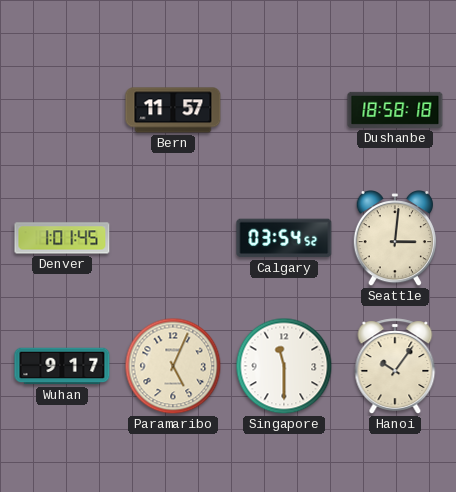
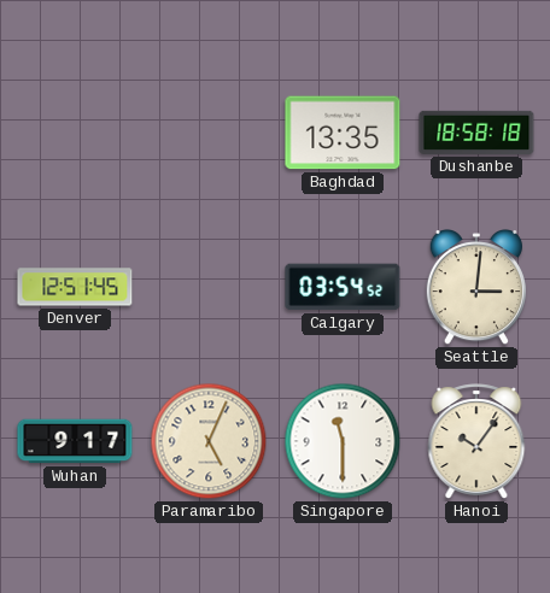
Bern: 11:57 -> none
Baghdad: none -> 13:35
Denver: 1:01 -> 12:51
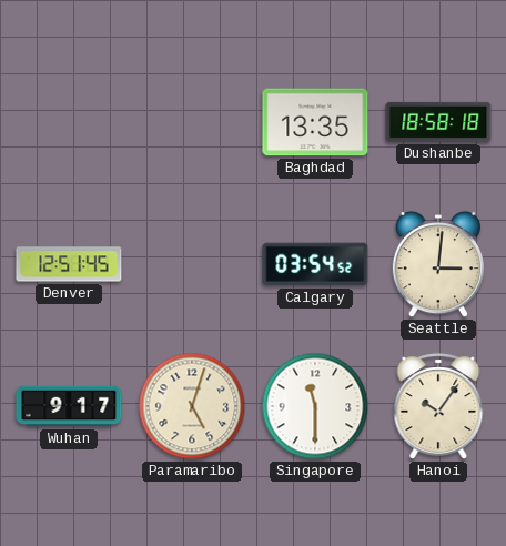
Paramaribo: 5:04 -> 5:03
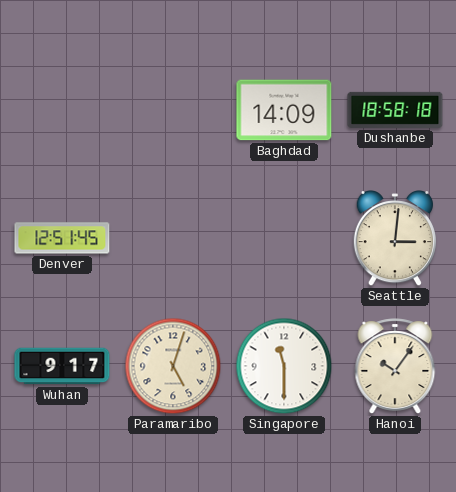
Baghdad: 13:35 -> 14:09
Calgary: 03:54 -> none
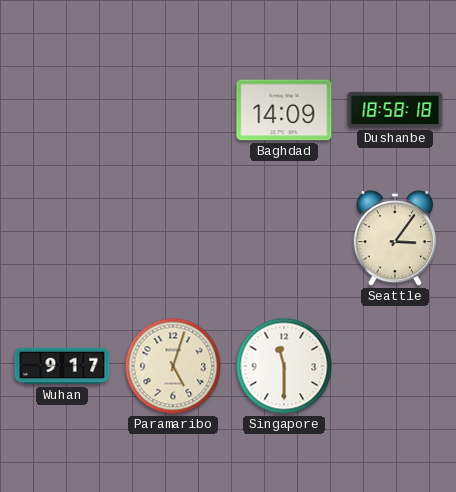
Denver: 12:51 -> none
Seattle: 3:01 -> 3:06
Hanoi: 10:06 -> none
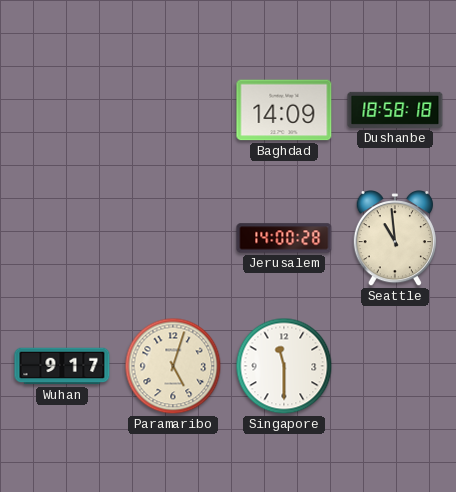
Jerusalem: none -> 14:00
Seattle: 3:06 -> 10:59
